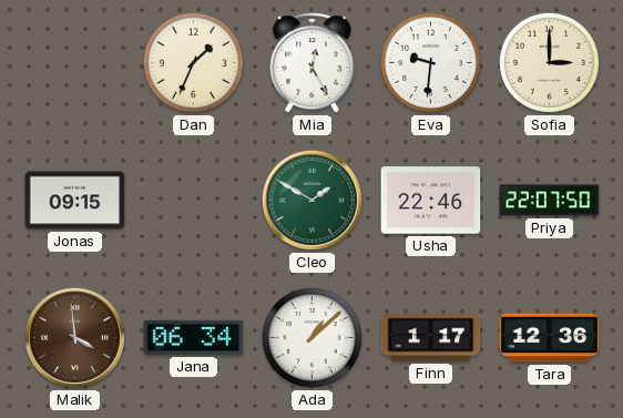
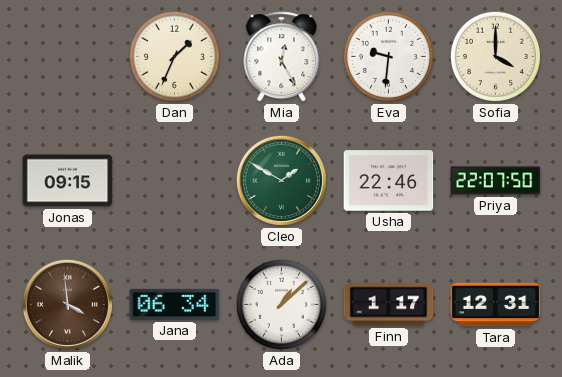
Sofia: 3:00 -> 4:00
Tara: 12:36 -> 12:31
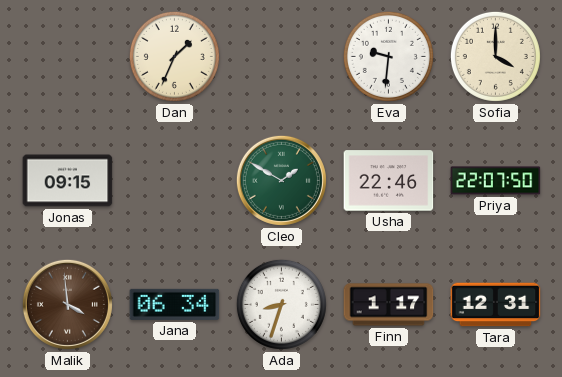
Mia: 12:25 -> none
Ada: 1:08 -> 8:33
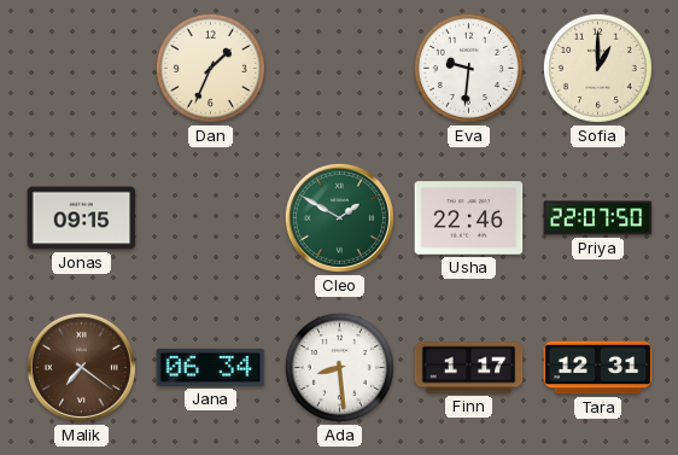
Sofia: 4:00 -> 1:00
Malik: 3:59 -> 7:21
Ada: 8:33 -> 8:29
